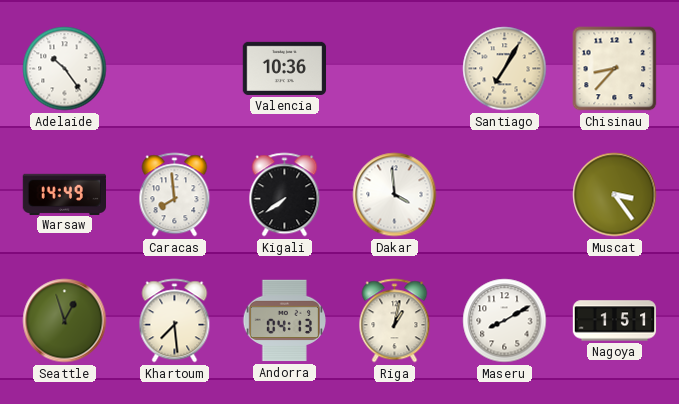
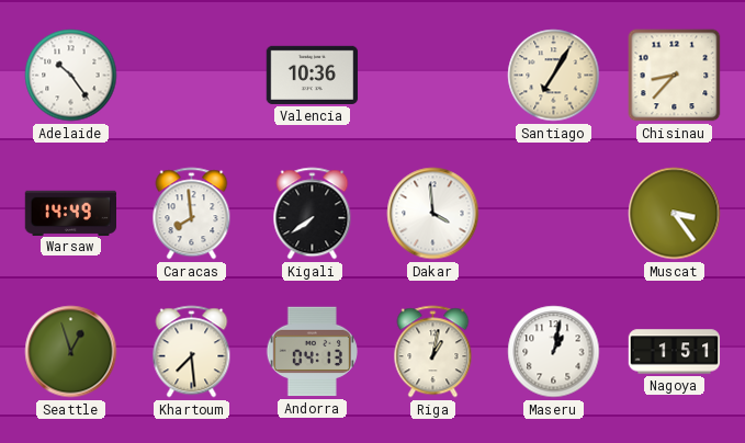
Maseru: 8:10 -> 1:02
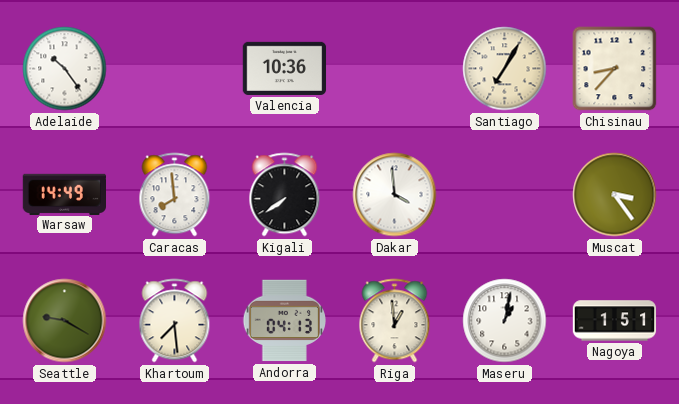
Seattle: 12:57 -> 9:20
Riga: 1:02 -> 12:59
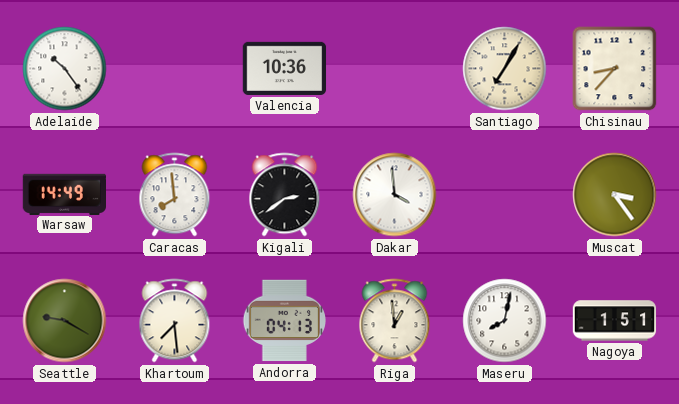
Kigali: 7:39 -> 2:39
Maseru: 1:02 -> 8:02
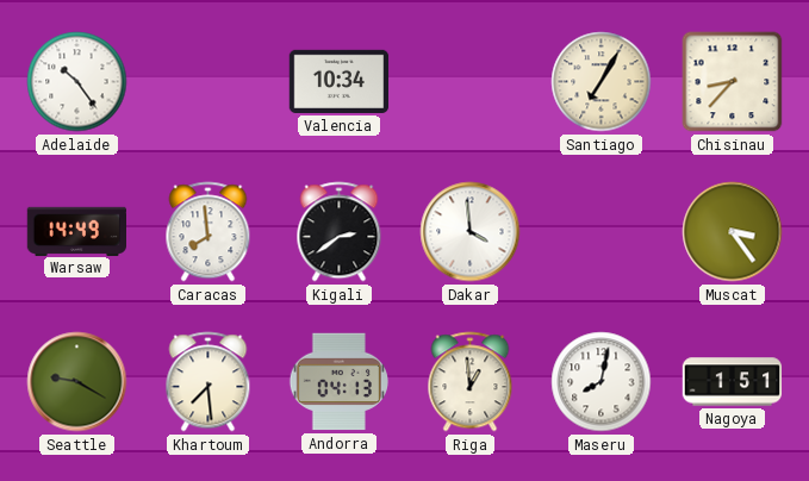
Valencia: 10:36 -> 10:34
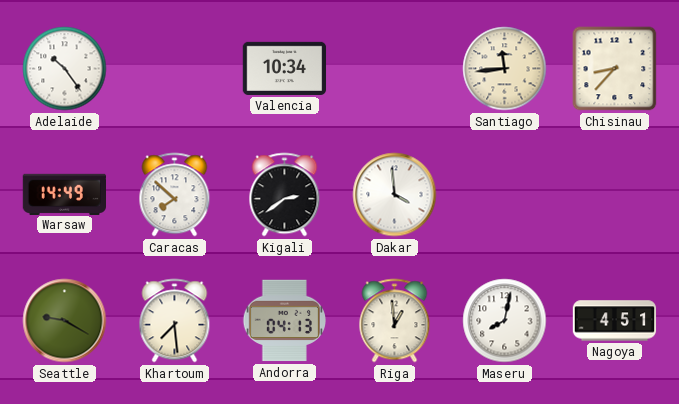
Santiago: 7:05 -> 11:44
Caracas: 7:59 -> 7:52
Muscat: 3:24 -> none
Nagoya: 1:51 -> 4:51
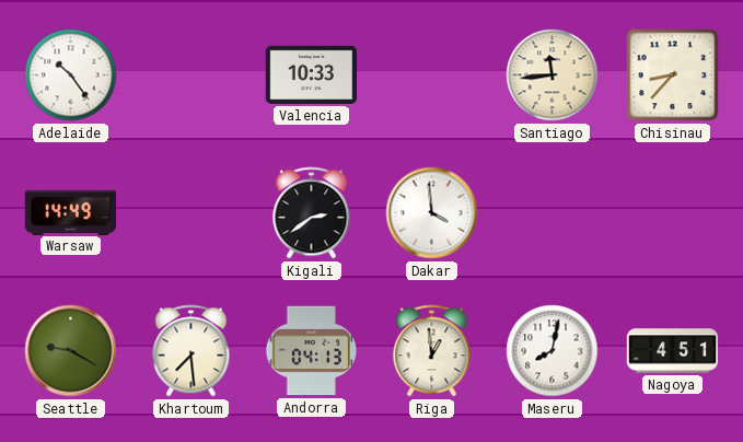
Valencia: 10:34 -> 10:33
Caracas: 7:52 -> none
